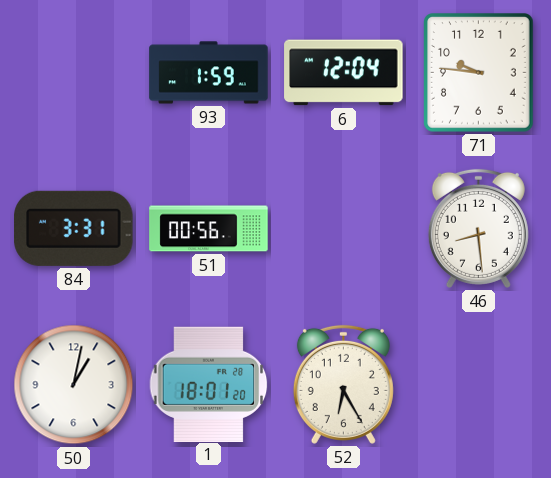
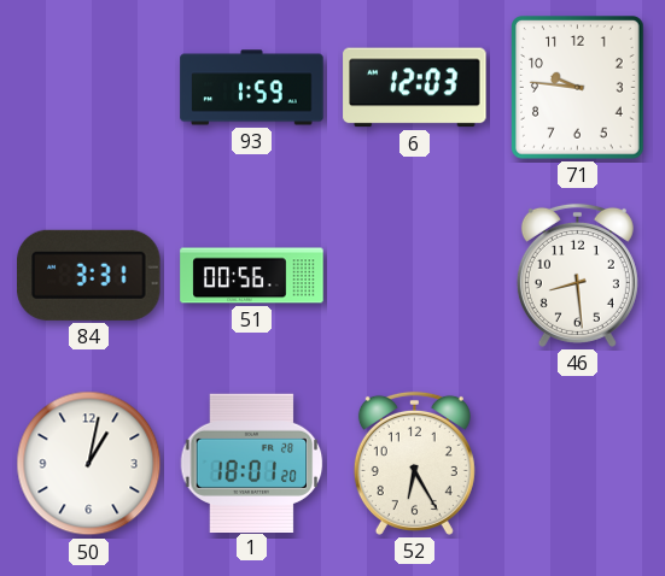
6: 12:04 -> 12:03
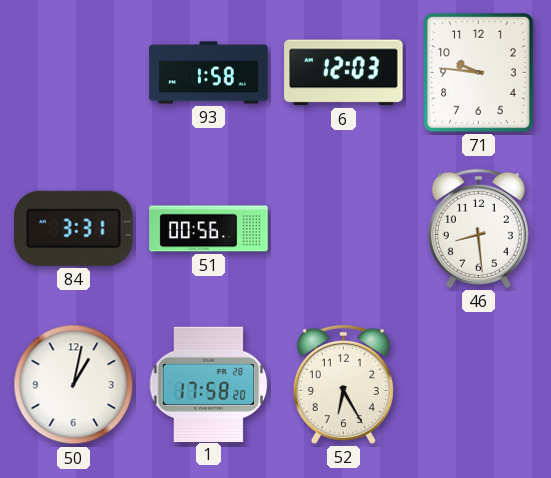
93: 1:59 -> 1:58
1: 18:01 -> 17:58
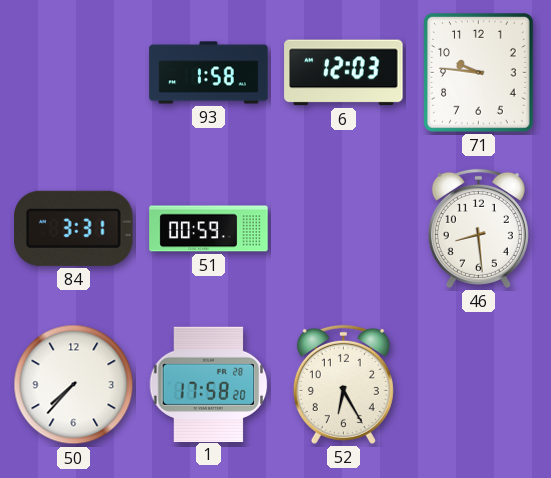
51: 00:56 -> 00:59
50: 1:02 -> 7:37
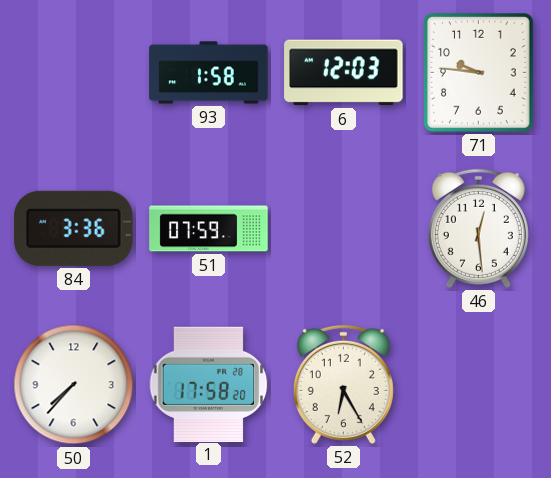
84: 3:31 -> 3:36
51: 00:59 -> 07:59
46: 8:29 -> 12:29
